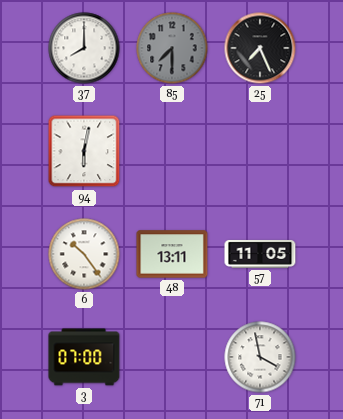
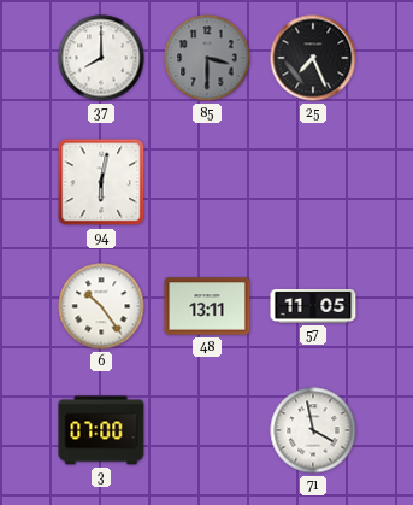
85: 7:30 -> 3:30
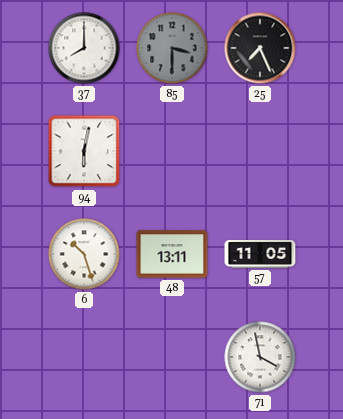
6: 10:24 -> 10:27
3: 07:00 -> none
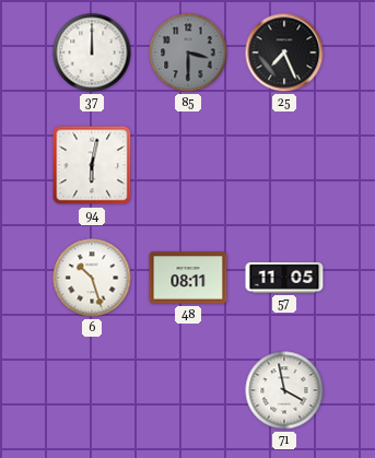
37: 8:00 -> 12:00
48: 13:11 -> 08:11
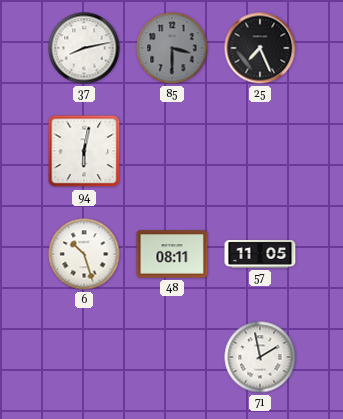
37: 12:00 -> 8:13
71: 3:58 -> 1:58
